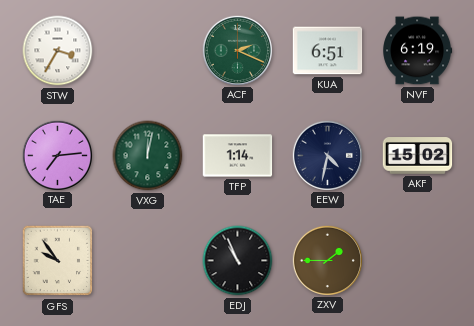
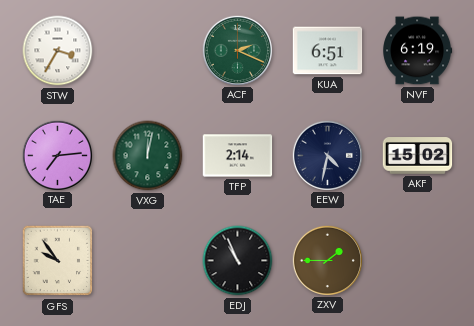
TFP: 1:14 -> 2:14
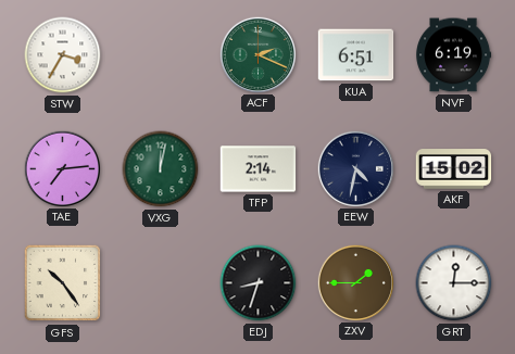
GFS: 9:54 -> 10:24
EDJ: 10:56 -> 8:33
GRT: none -> 12:15
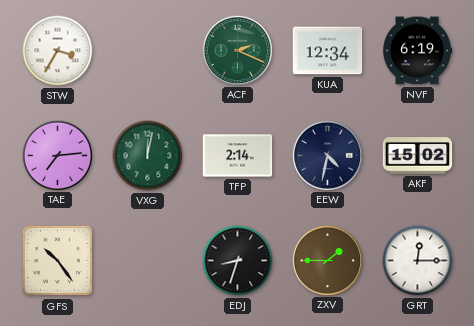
KUA: 6:51 -> 12:34
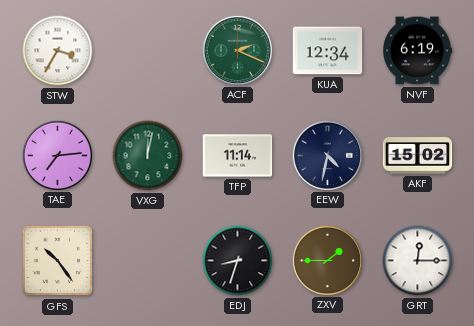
TFP: 2:14 -> 11:14
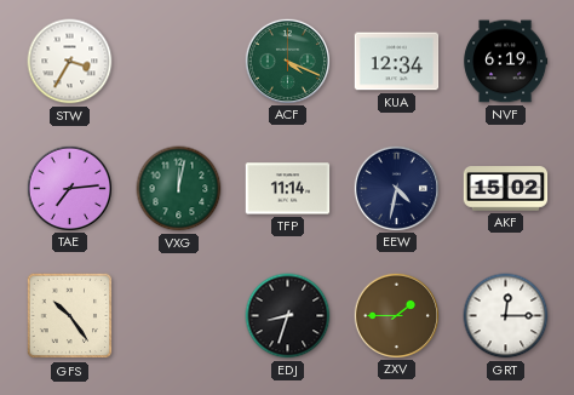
ACF: 2:19 -> 4:19
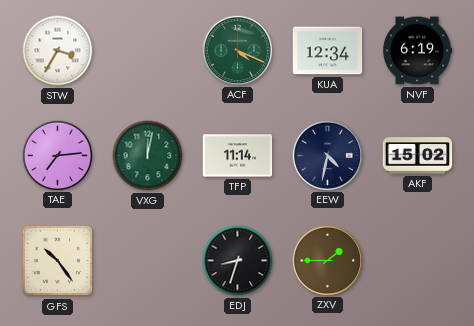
GRT: 12:15 -> none
